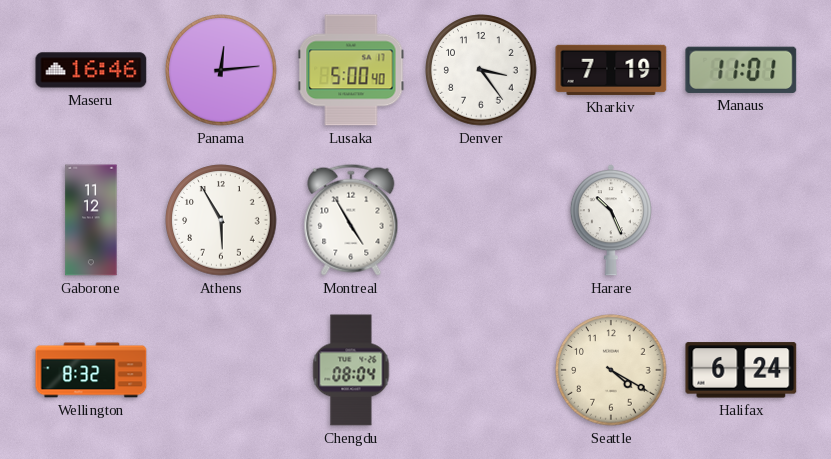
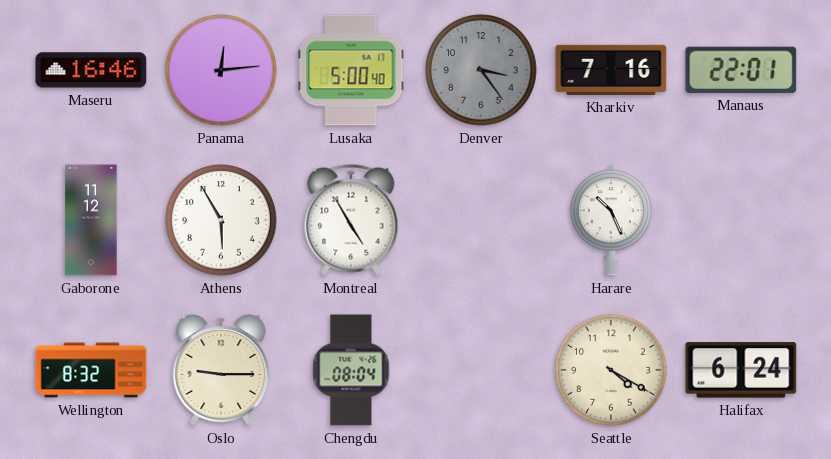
Denver dial: white -> grey
Kharkiv: 7:19 -> 7:16
Manaus: 11:01 -> 22:01
Oslo: none -> 9:15
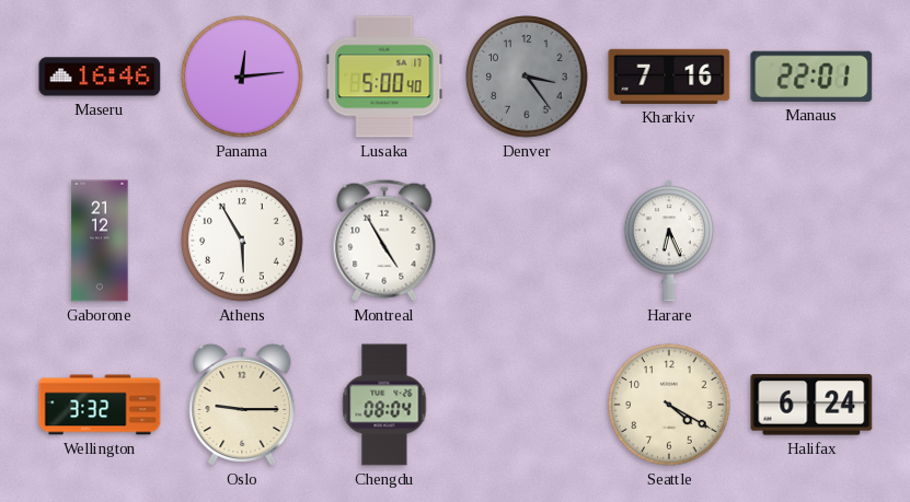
Gaborone: 11:12 -> 21:12
Harare: 10:26 -> 6:26
Wellington: 8:32 -> 3:32
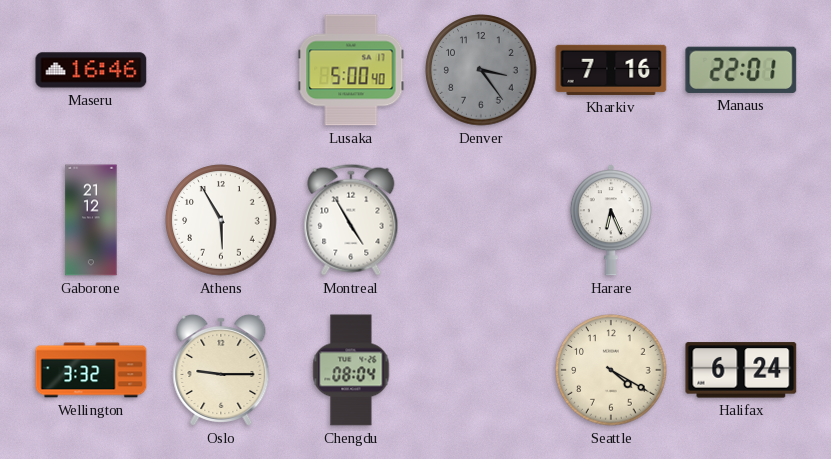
Panama: 12:14 -> none
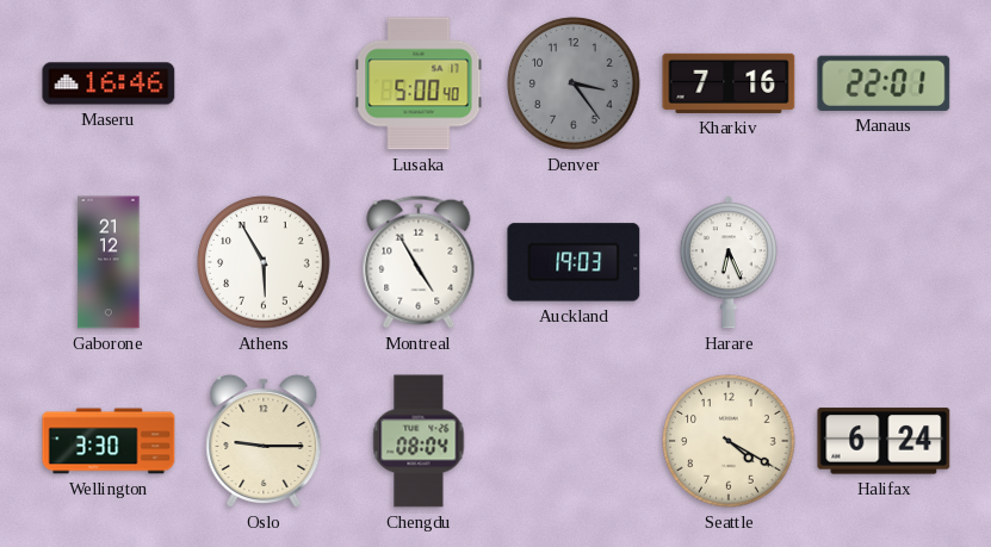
Auckland: none -> 19:03
Wellington: 3:32 -> 3:30
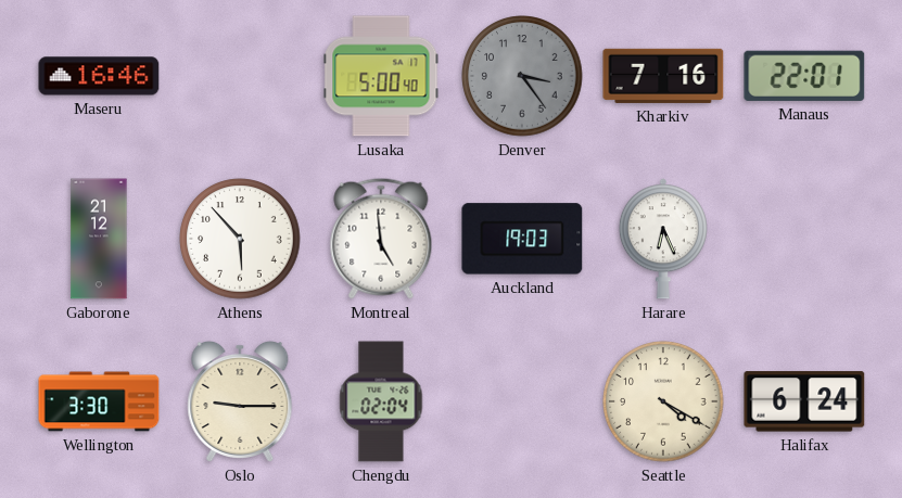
Athens: 5:55 -> 5:53
Montreal: 4:55 -> 4:59
Chengdu: 08:04 -> 02:04
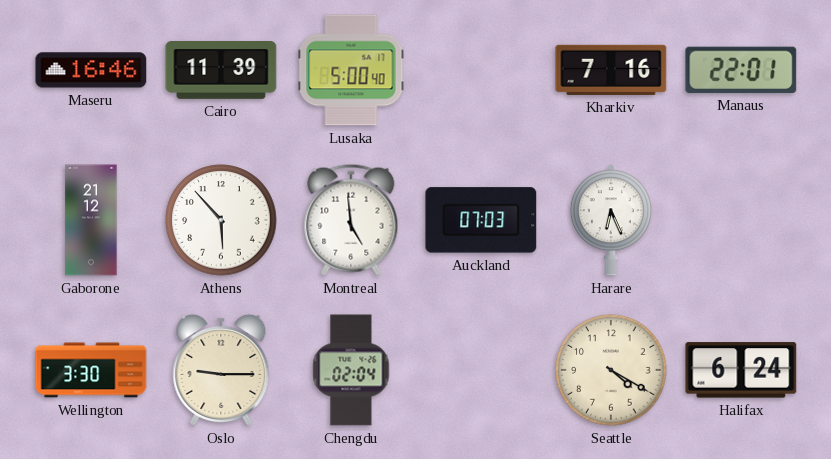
Cairo: none -> 11:39
Denver: 3:24 -> none
Auckland: 19:03 -> 07:03
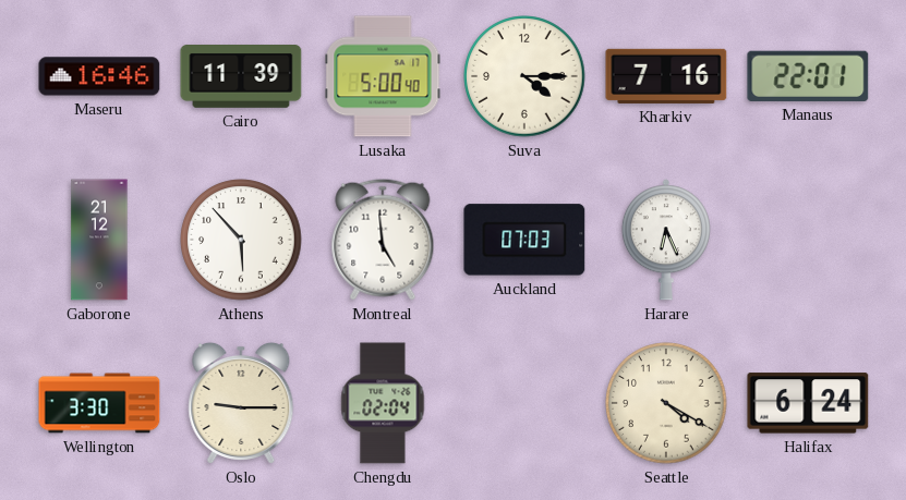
Suva: none -> 4:15
